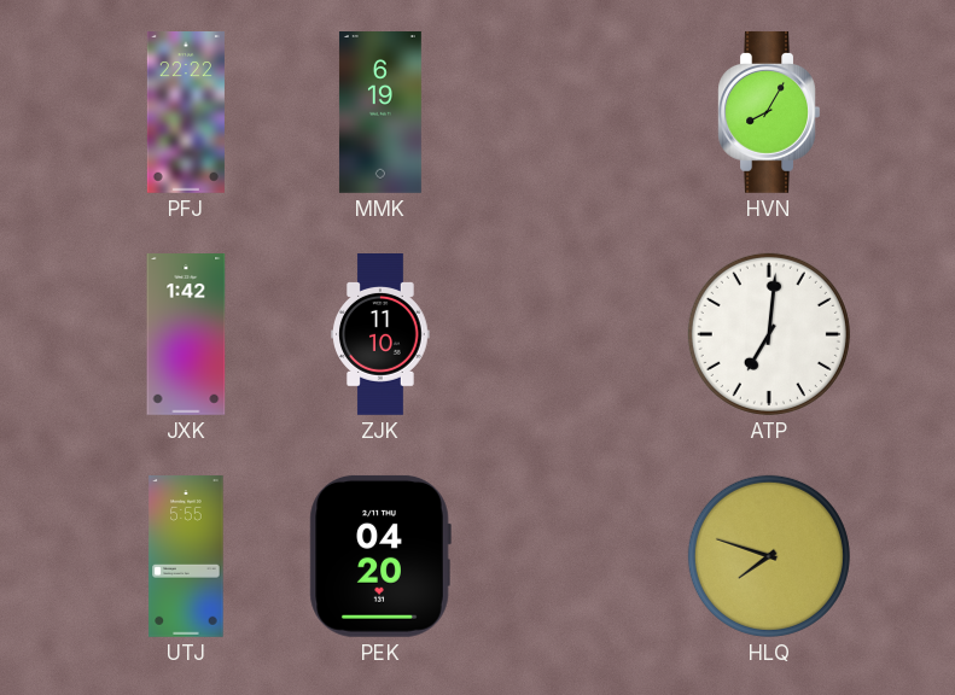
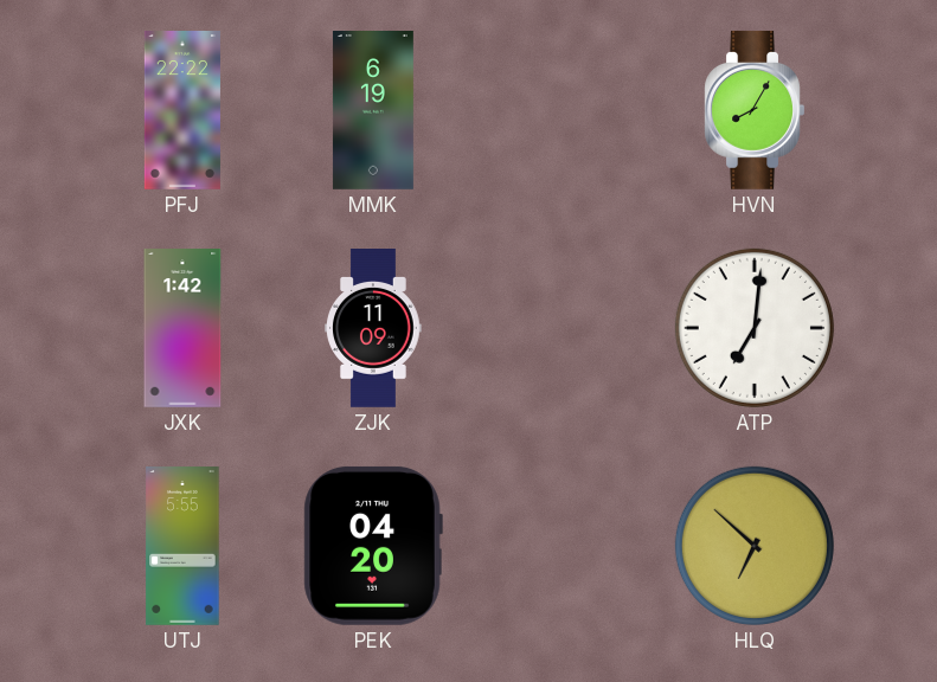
ZJK: 11:10 -> 11:09
HLQ: 7:48 -> 6:52
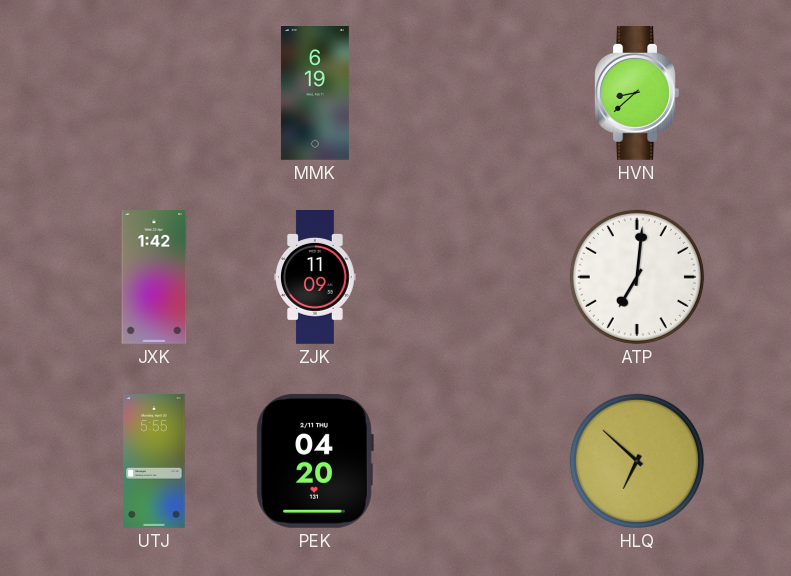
PFJ: 22:22 -> none
HVN: 8:05 -> 8:38
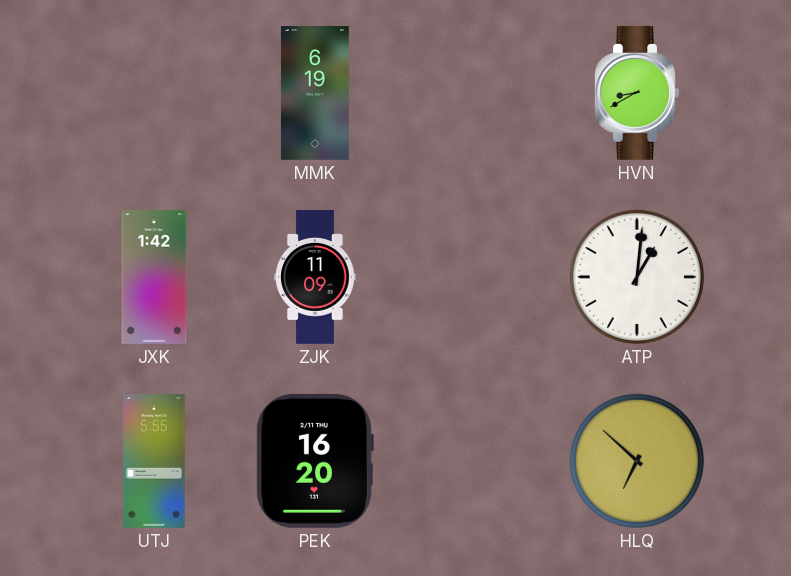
HVN: 8:38 -> 8:40
ATP: 7:01 -> 1:01
PEK: 04:20 -> 16:20
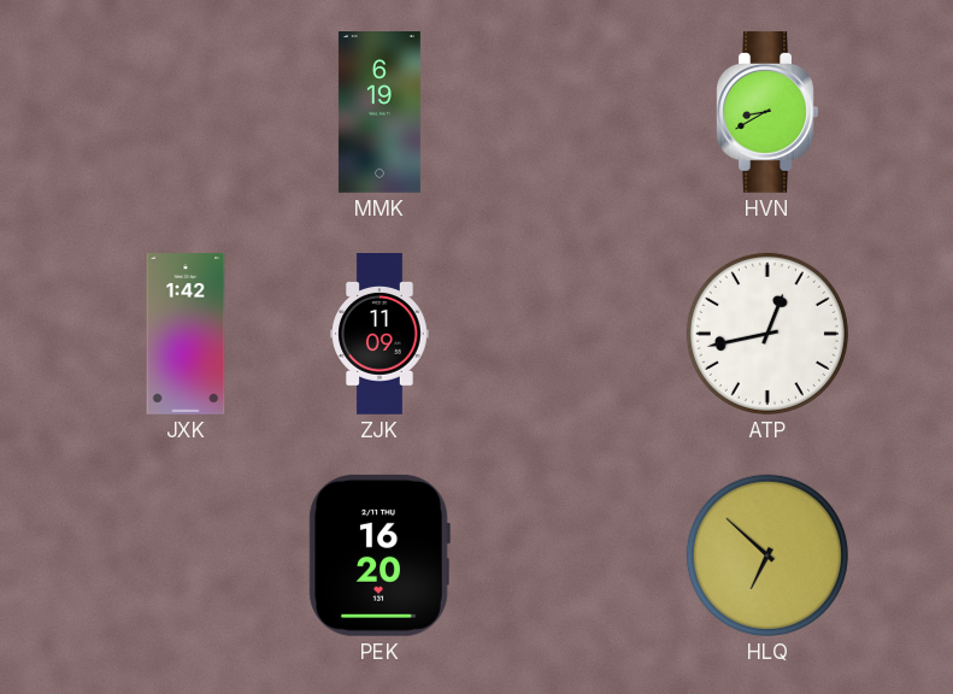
ATP: 1:01 -> 12:43
UTJ: 5:55 -> none
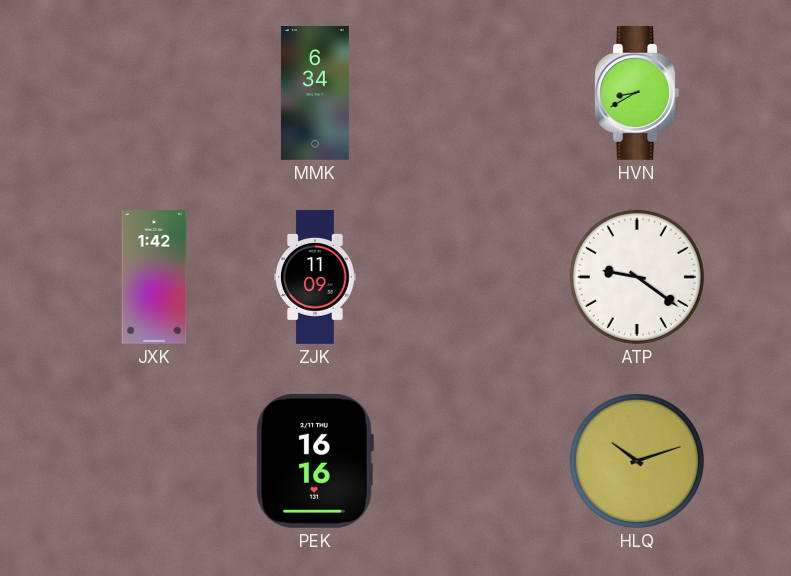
MMK: 6:19 -> 6:34
ATP: 12:43 -> 9:21
PEK: 16:20 -> 16:16
HLQ: 6:52 -> 10:12
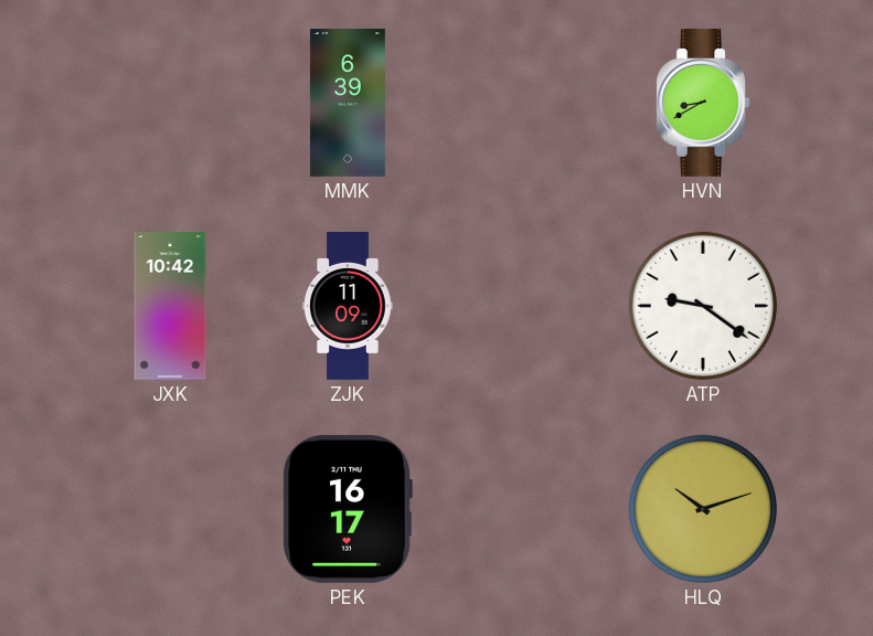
MMK: 6:34 -> 6:39
JXK: 1:42 -> 10:42
PEK: 16:16 -> 16:17
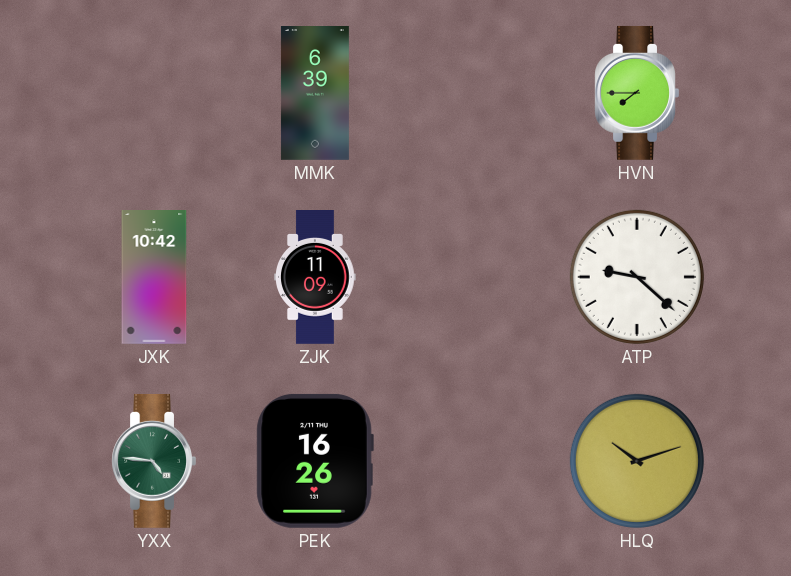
HVN: 8:40 -> 7:45
ATP: 9:21 -> 9:22
YXX: none -> 4:46
PEK: 16:17 -> 16:26
